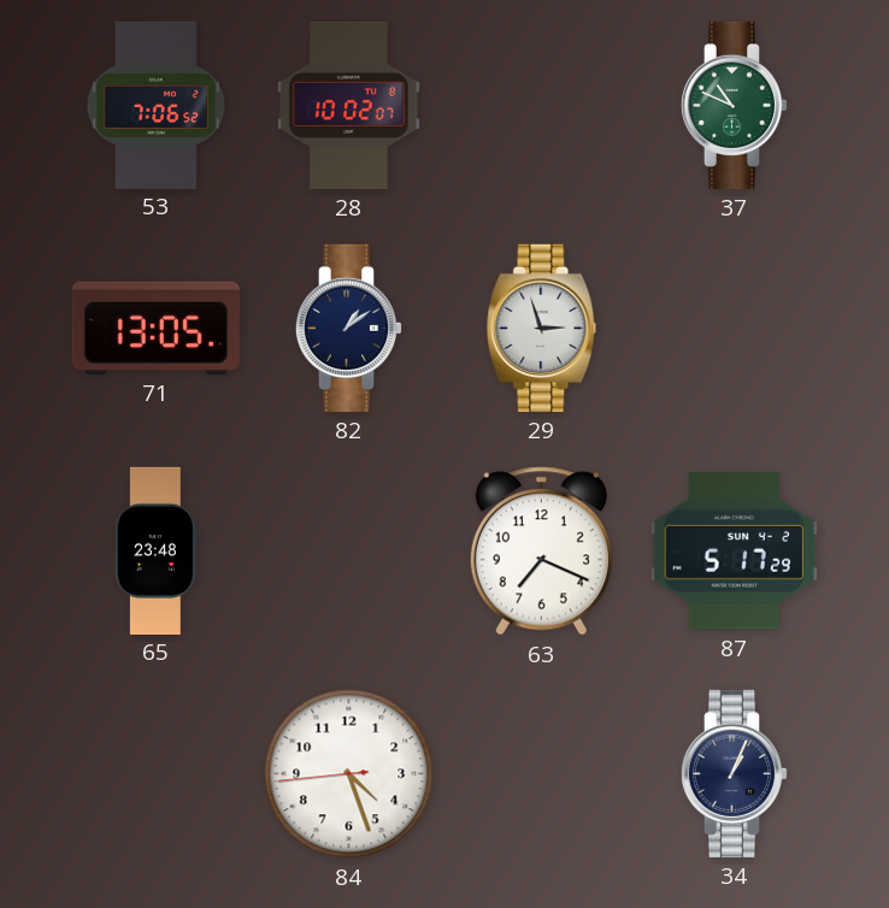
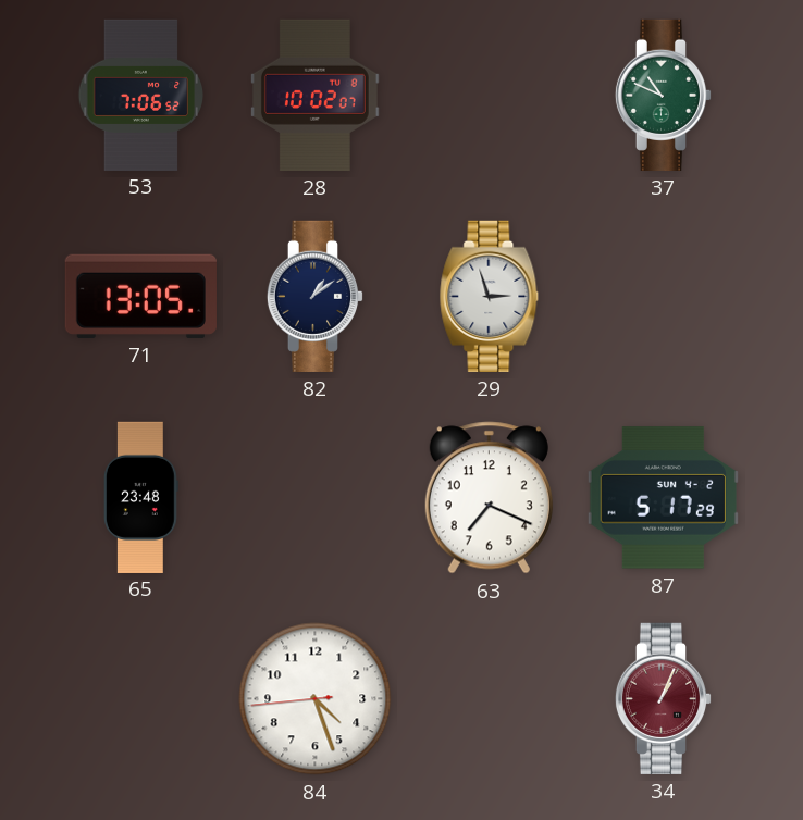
34 dial: navy -> burgundy
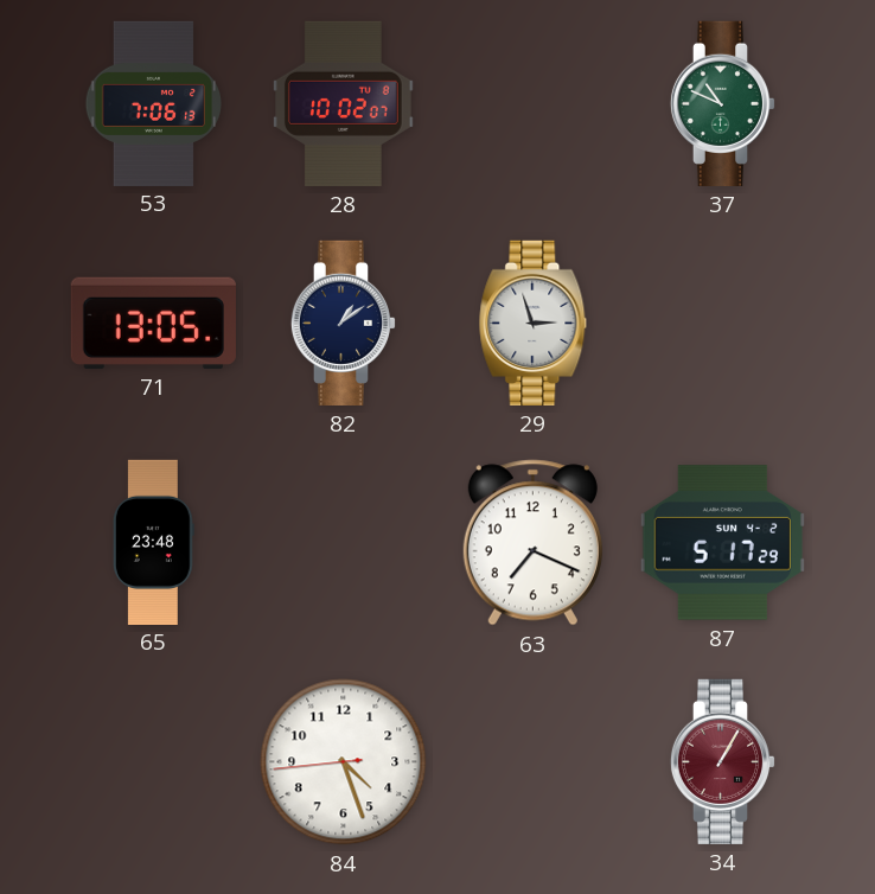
53: 7:06:52 -> 7:06:13
34: 1:04 -> 1:05
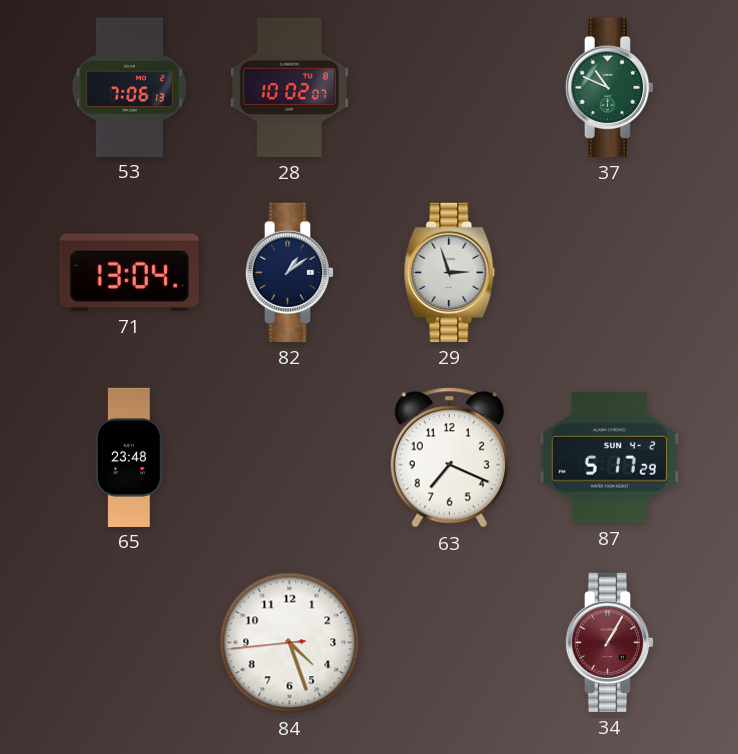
71: 13:05 -> 13:04
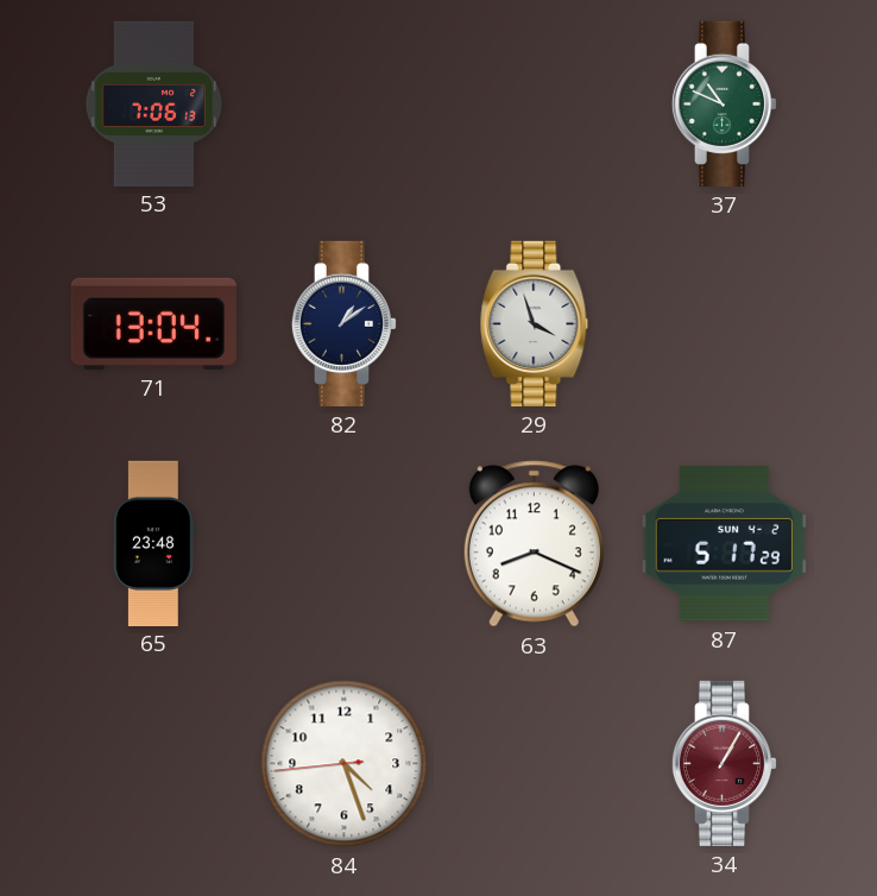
28: 10:02 -> none
29: 2:57 -> 3:57
63: 7:19 -> 8:19
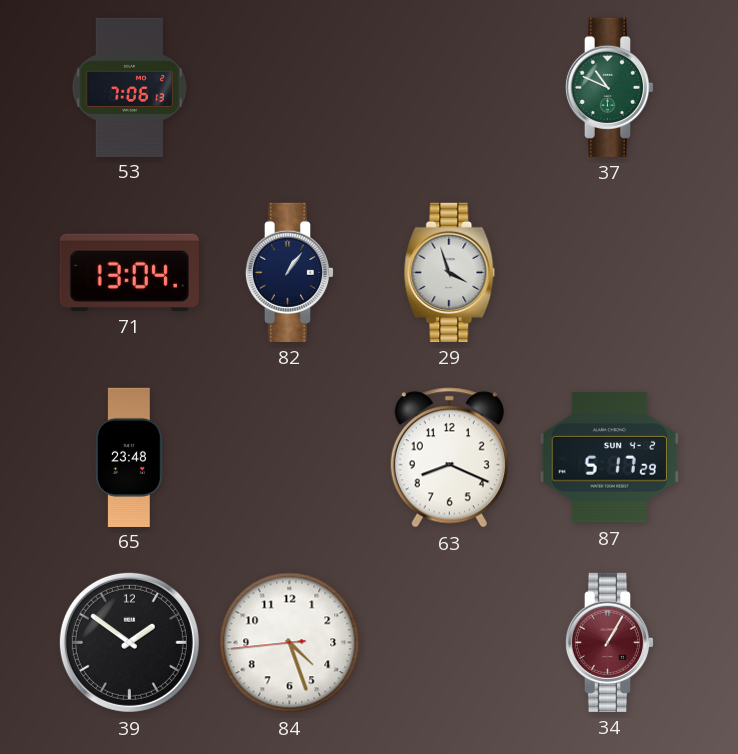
82: 1:09 -> 1:06
39: none -> 1:51
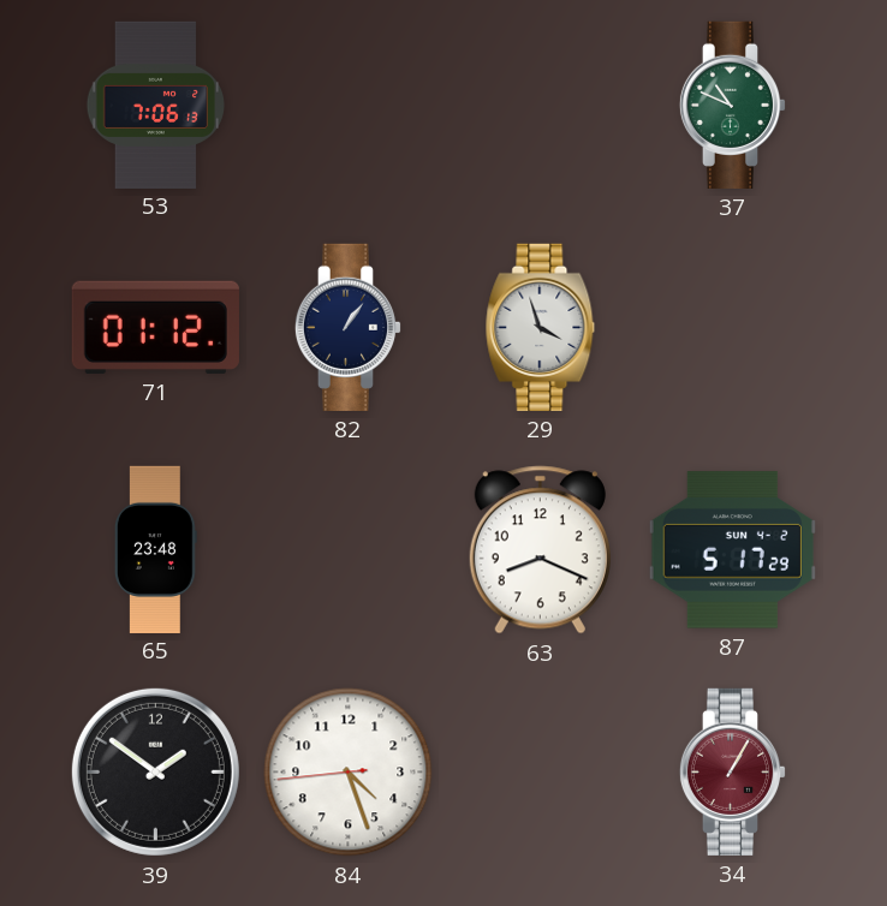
71: 13:04 -> 01:12
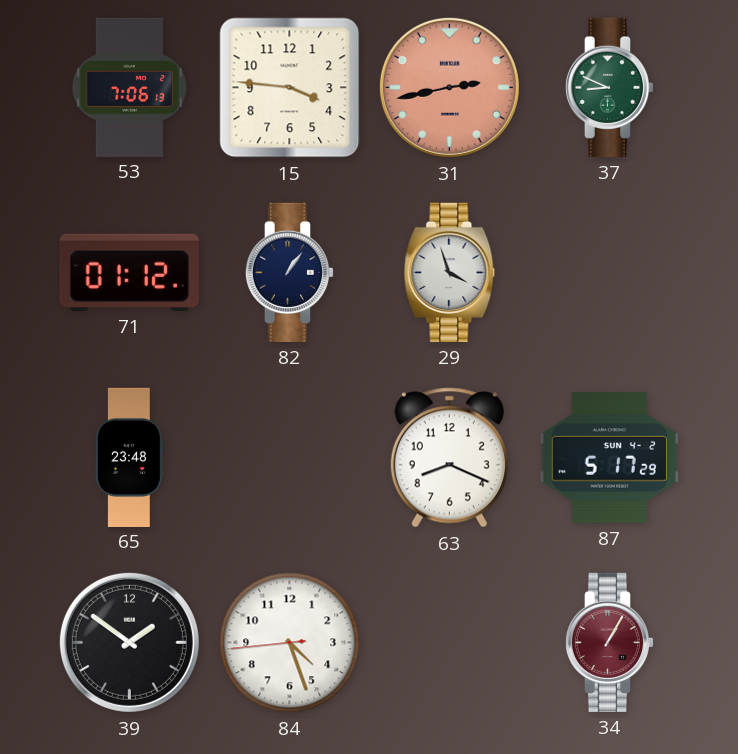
15: none -> 3:46
31: none -> 2:43
37: 10:49 -> 8:49
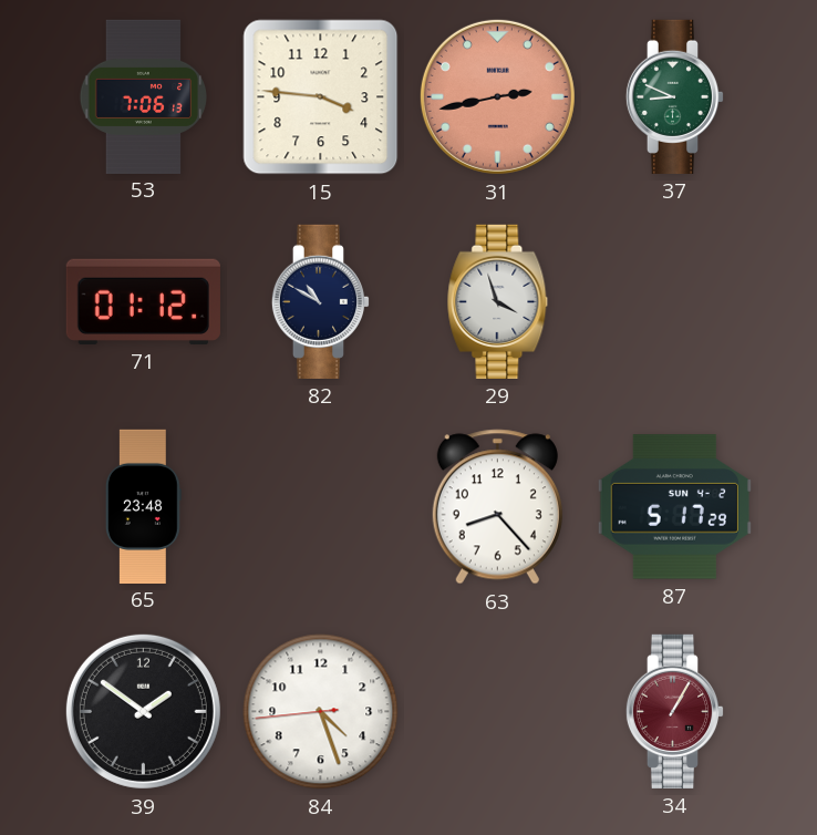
82: 1:06 -> 10:50
63: 8:19 -> 8:23
